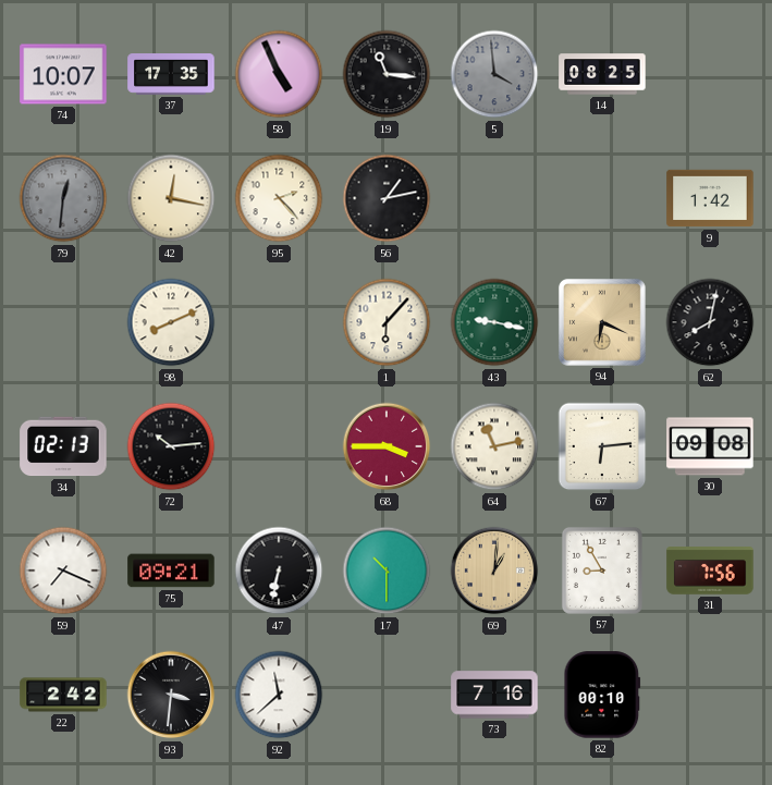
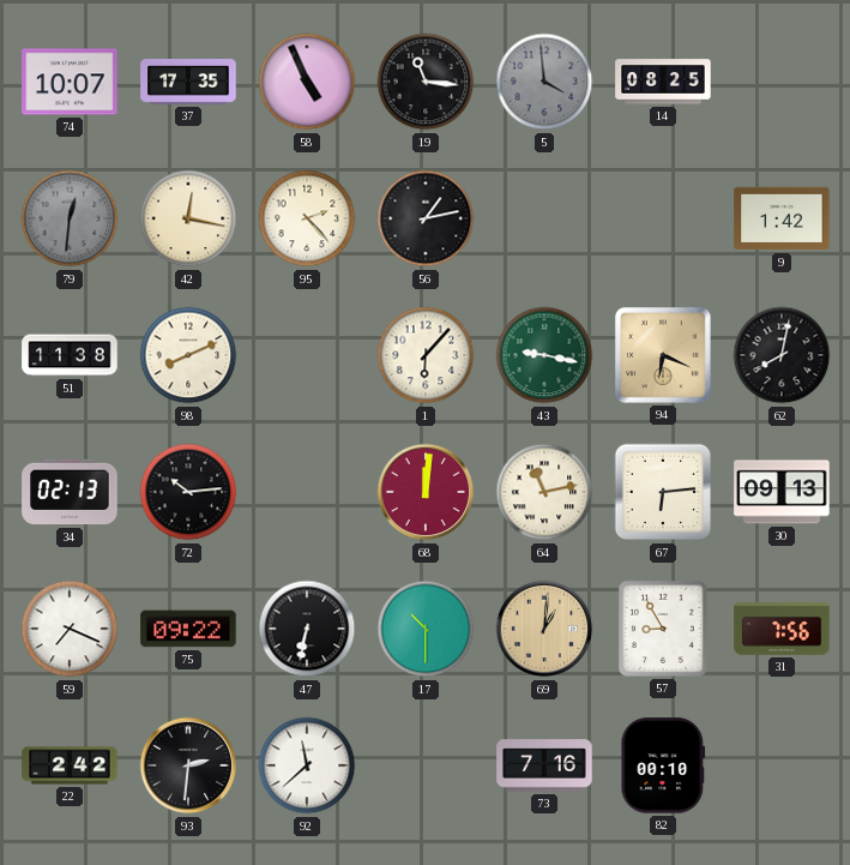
51: none -> 11:38
68: 3:45 -> 12:01
30: 09:08 -> 09:13
75: 09:21 -> 09:22
93: 3:31 -> 2:31
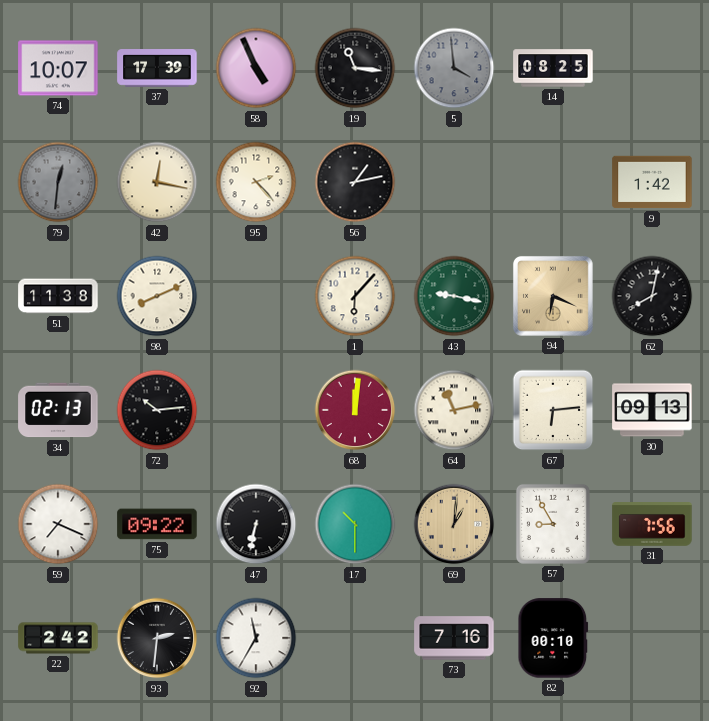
37: 17:35 -> 17:39
92: 11:38 -> 11:35
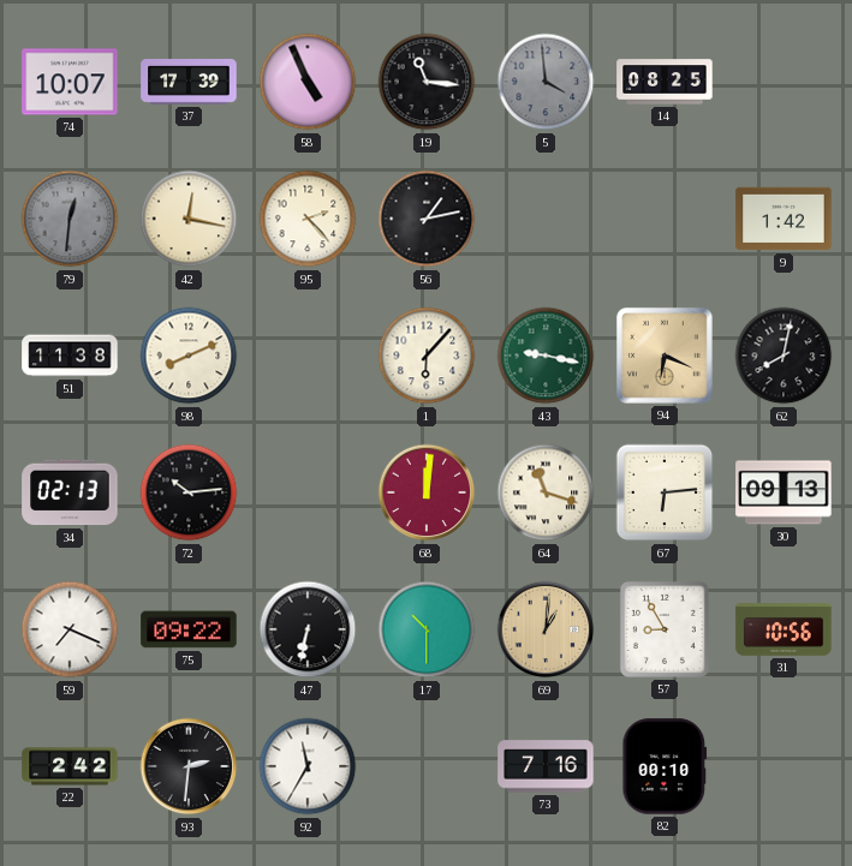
64: 11:13 -> 11:18
31: 7:56 -> 10:56
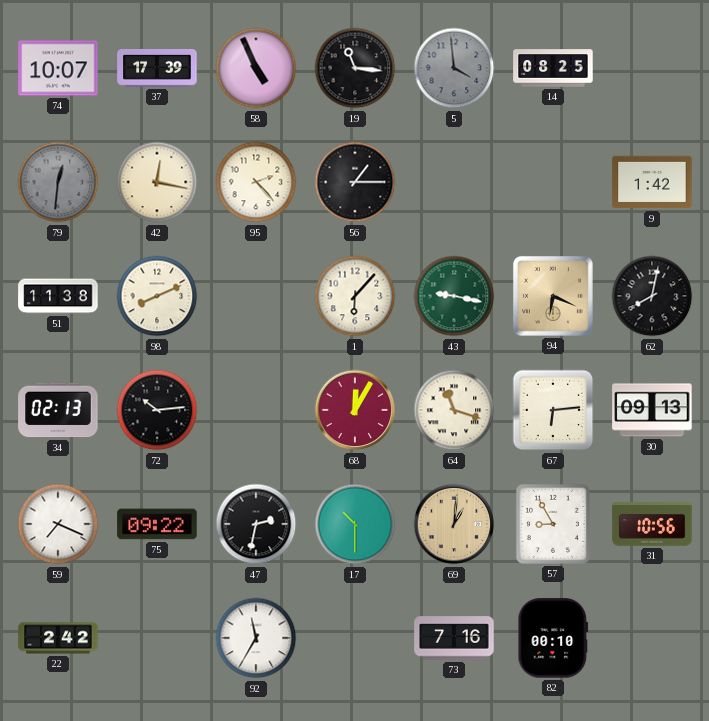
56: 1:13 -> 1:15
68: 12:01 -> 12:05
47: 6:32 -> 2:32
93: 2:31 -> none
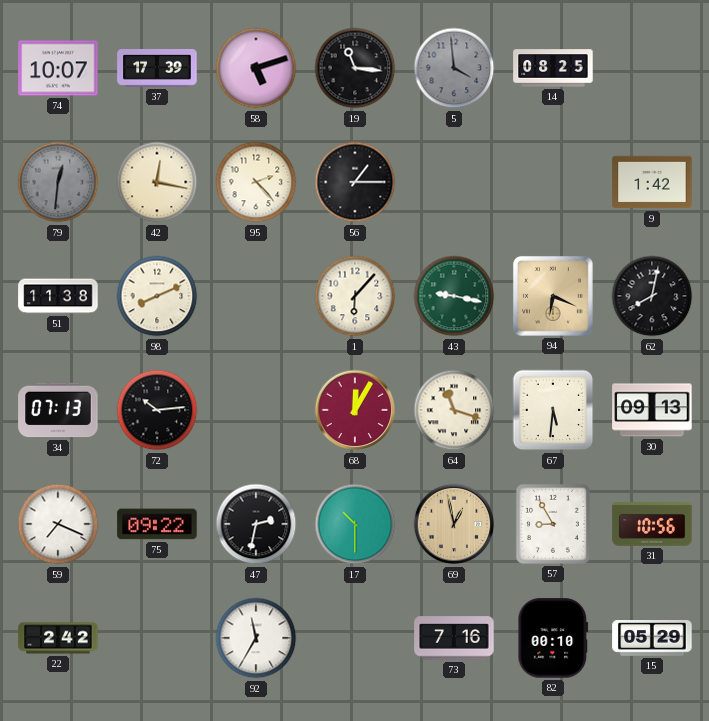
58: 4:56 -> 5:12
34: 02:13 -> 07:13
67: 6:14 -> 5:31
69: 1:01 -> 12:58
15: none -> 05:29
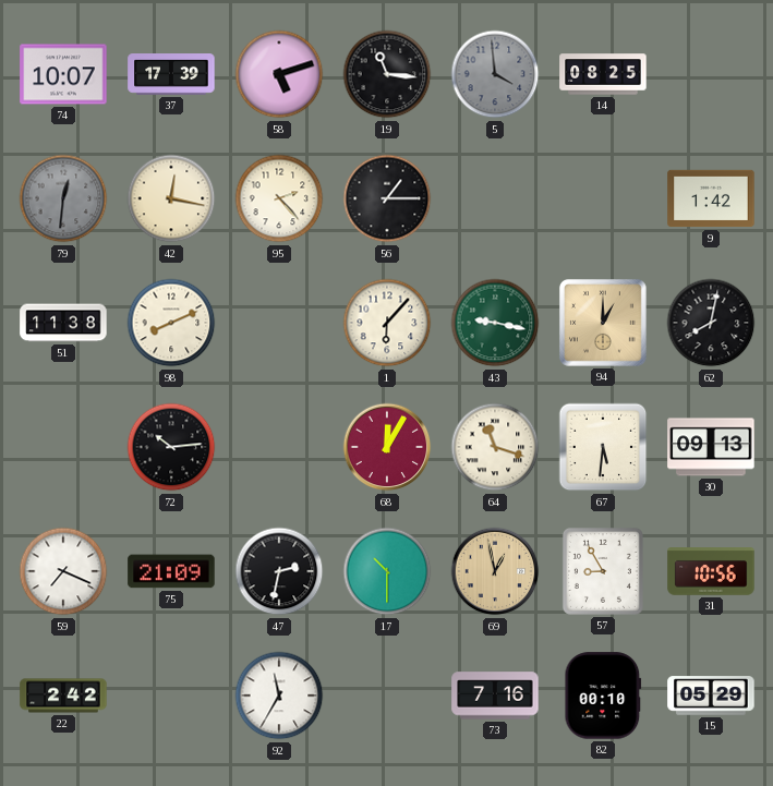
94: 6:19 -> 1:00
34: 07:13 -> none
75: 09:22 -> 21:09
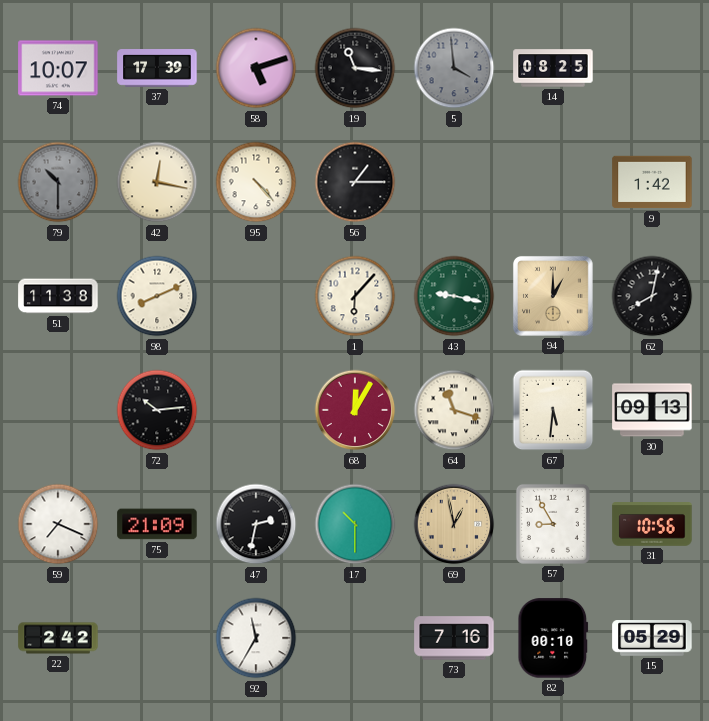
79: 12:31 -> 10:30
95: 2:23 -> 4:23
